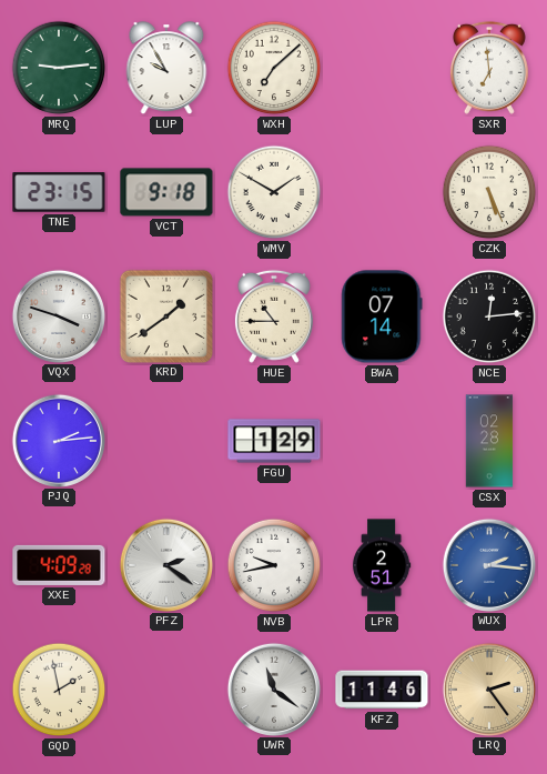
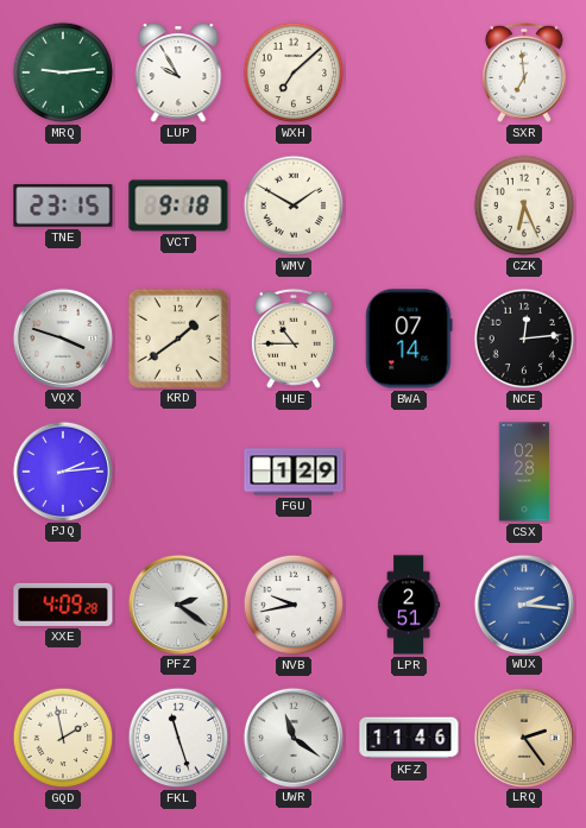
CZK: 5:26 -> 6:26
FKL: none -> 11:27
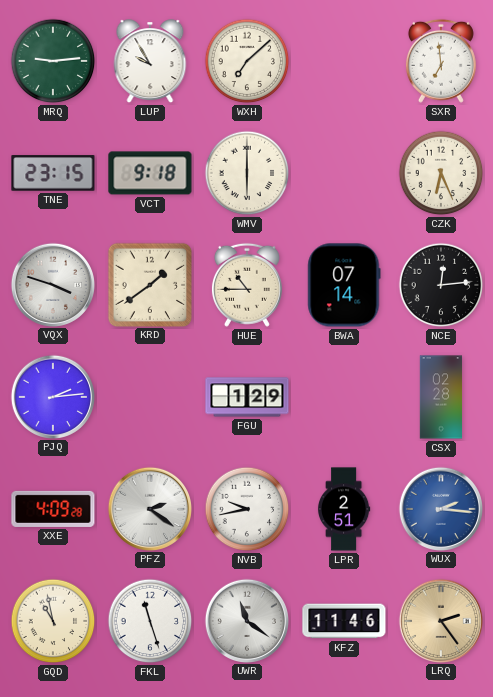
WMV: 1:50 -> 6:00
GQD: 1:58 -> 10:58
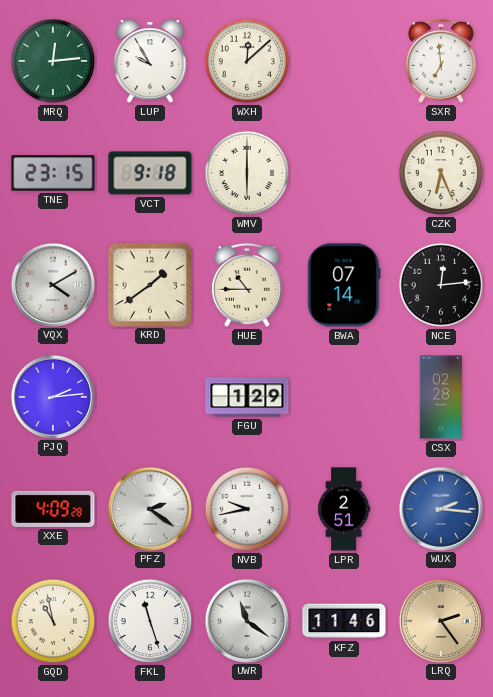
MRQ: 9:14 -> 12:14
WXH: 7:08 -> 12:08
VQX: 3:48 -> 4:10
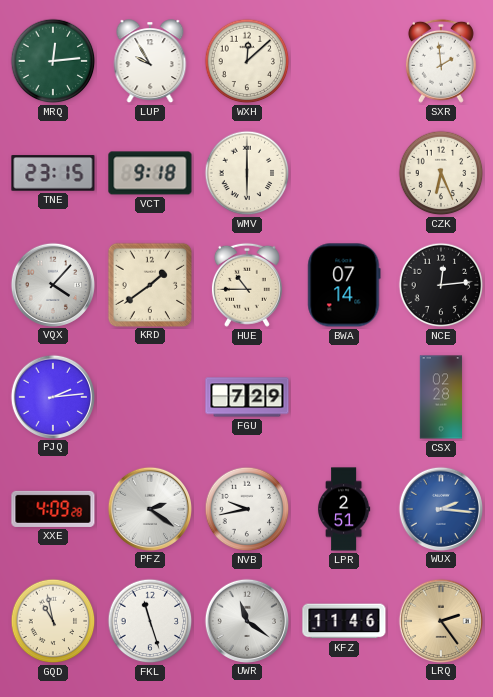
SXR: 6:59 -> 1:59
VQX: 4:10 -> 4:07
FGU: 1:29 -> 7:29
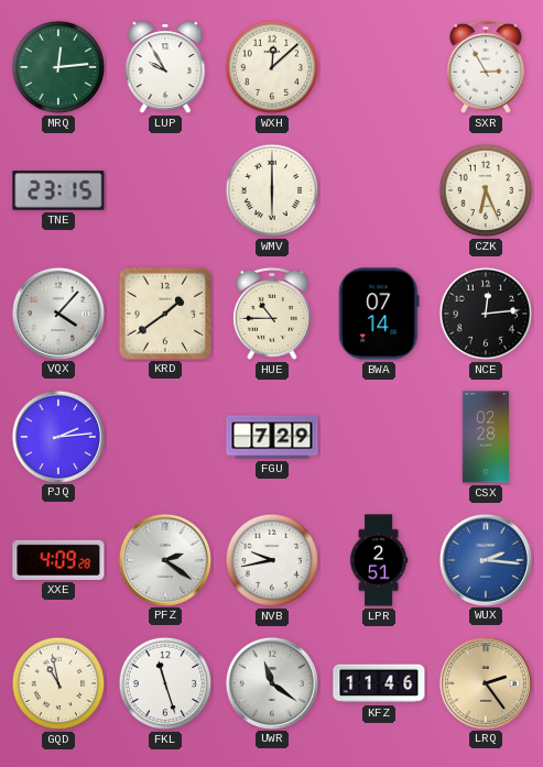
SXR: 1:59 -> 2:55
VCT: 9:18 -> none
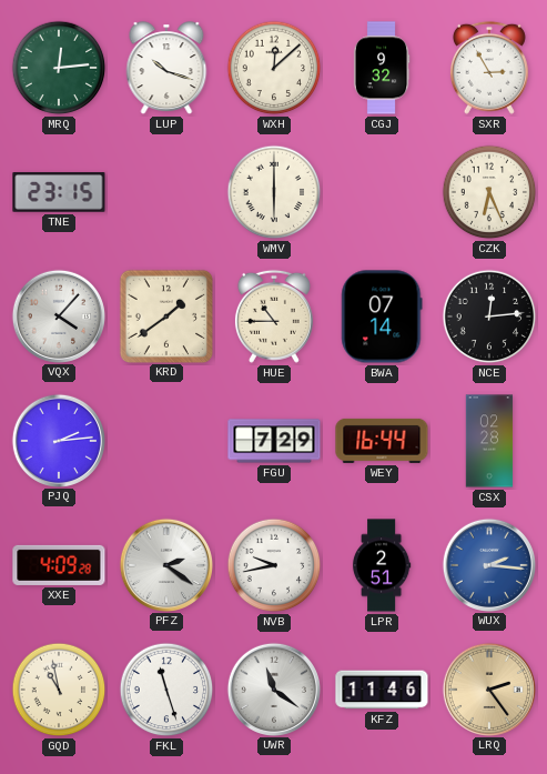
LUP: 9:55 -> 10:18
CGJ: none -> 9:32
WEY: none -> 16:44
